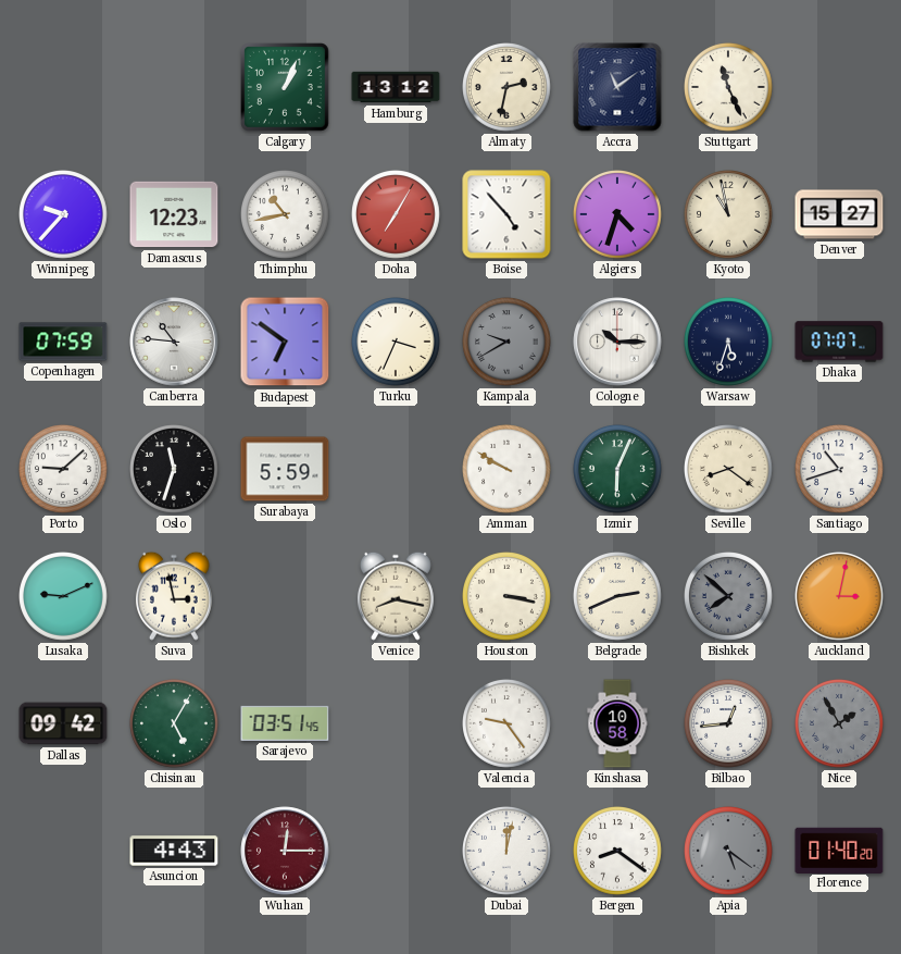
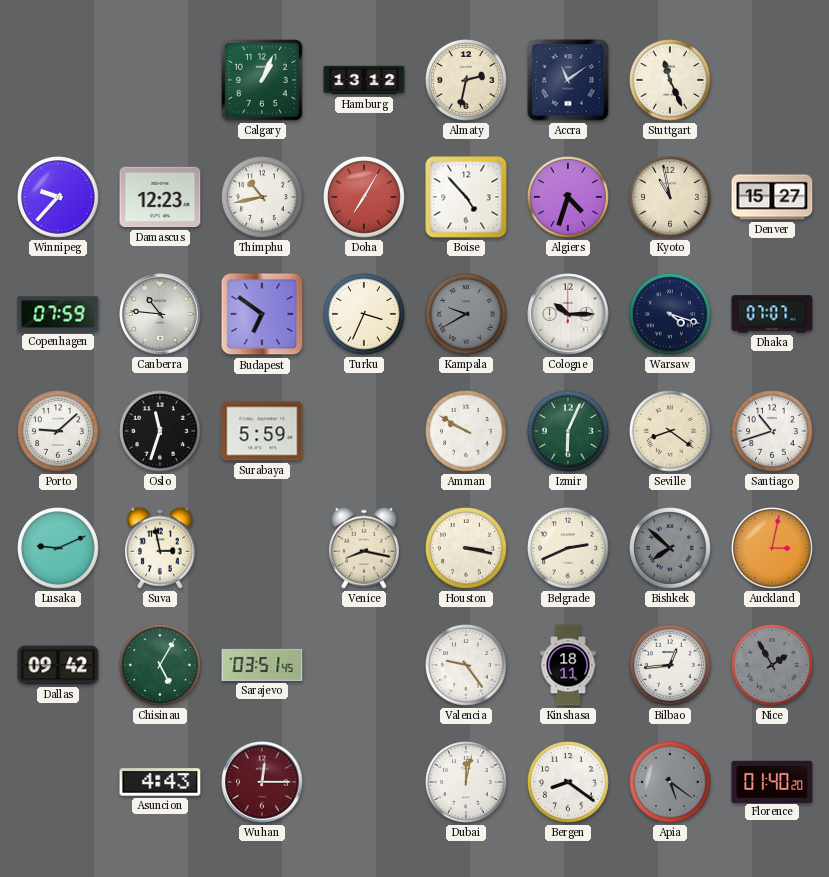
Warsaw: 5:33 -> 4:18
Kinshasa: 10:58 -> 18:11
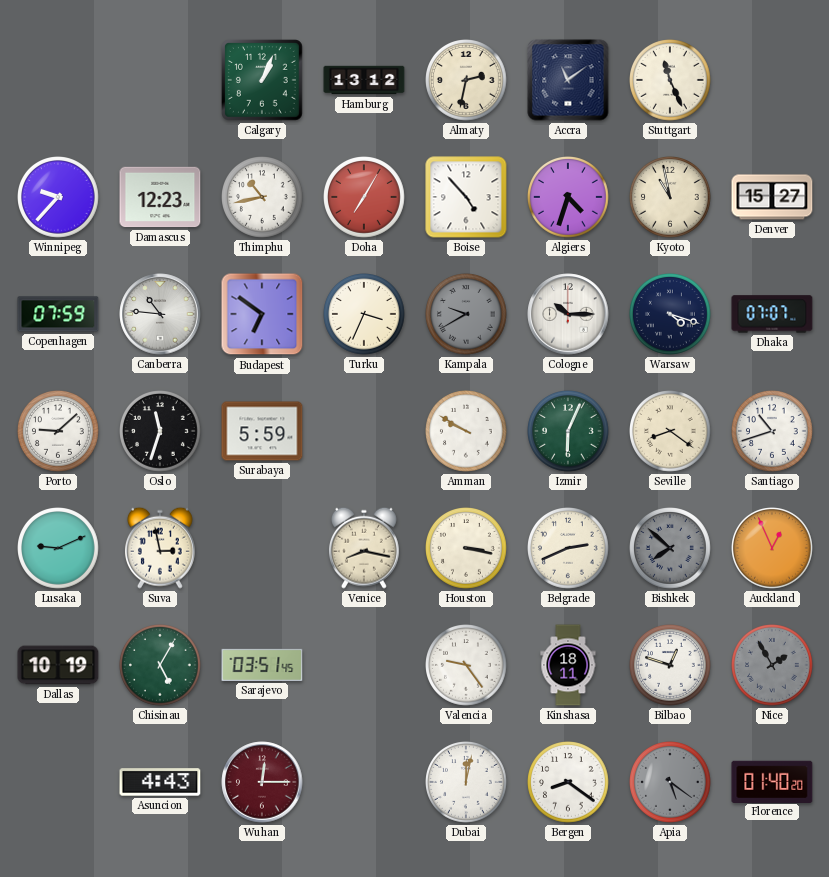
Auckland: 3:02 -> 12:56
Dallas: 09:42 -> 10:19
Bilbao: 12:44 -> 12:48
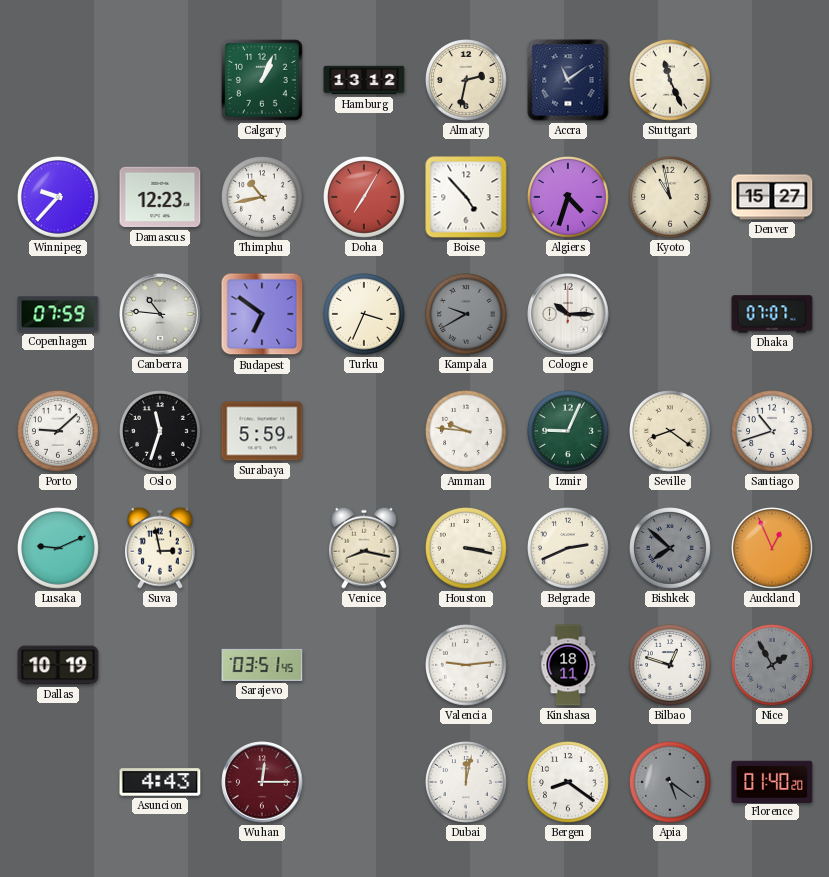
Warsaw: 4:18 -> none
Amman: 9:50 -> 9:46
Izmir: 6:04 -> 9:04
Chisinau: 5:05 -> none
Valencia: 9:24 -> 9:14
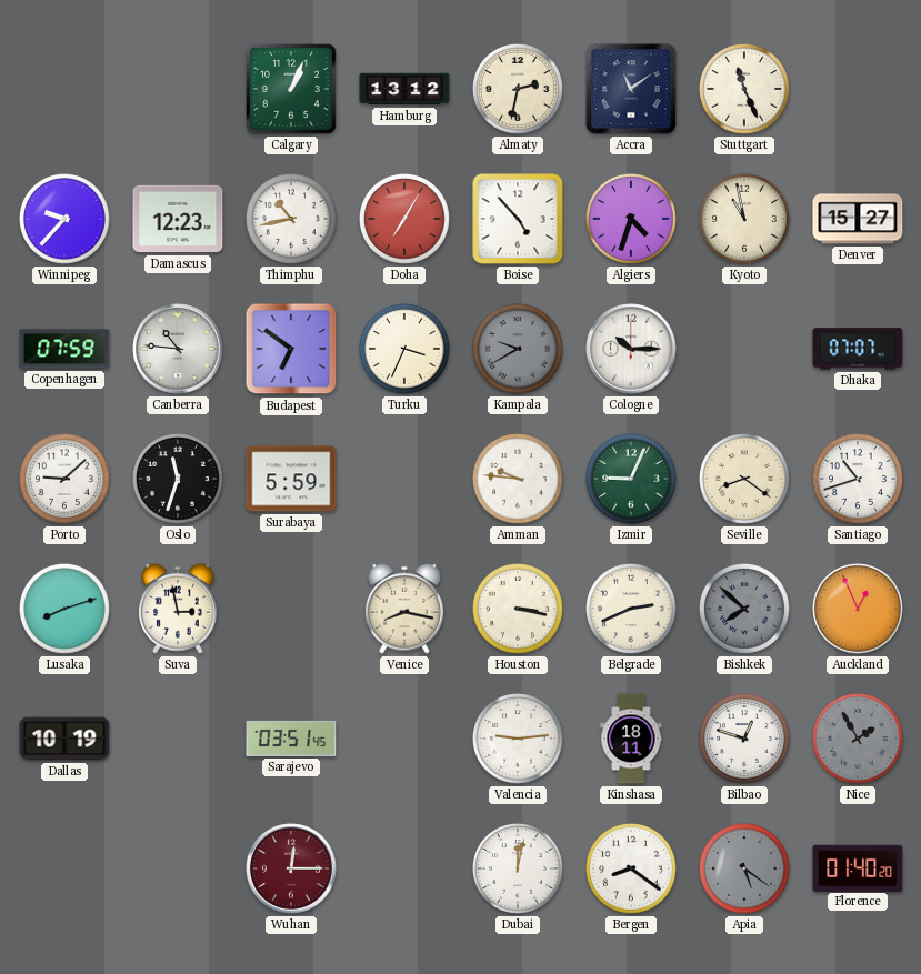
Lusaka: 9:11 -> 8:12
Asuncion: 4:43 -> none
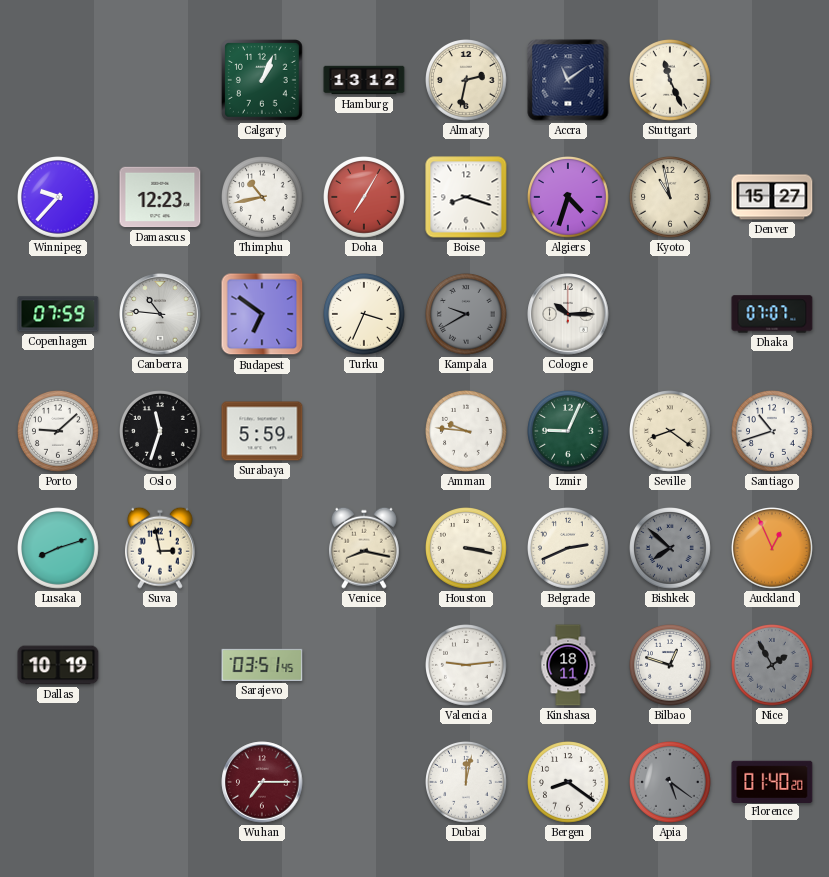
Boise: 4:53 -> 8:18
Wuhan: 12:15 -> 7:15
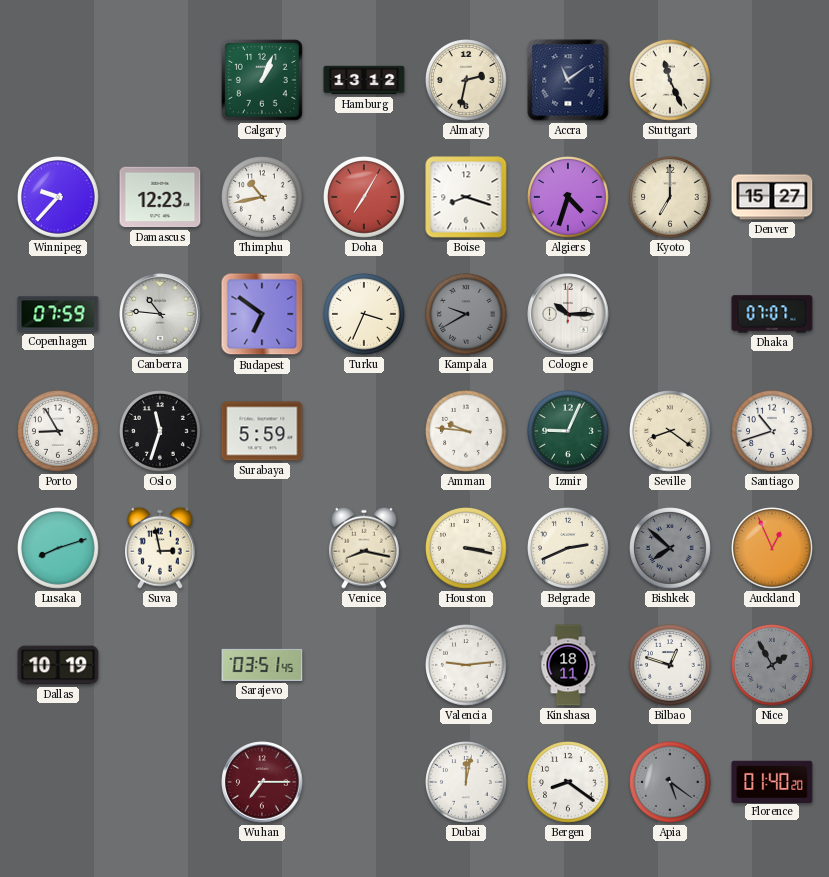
Kyoto: 10:58 -> 7:00
Porto: 9:08 -> 8:55
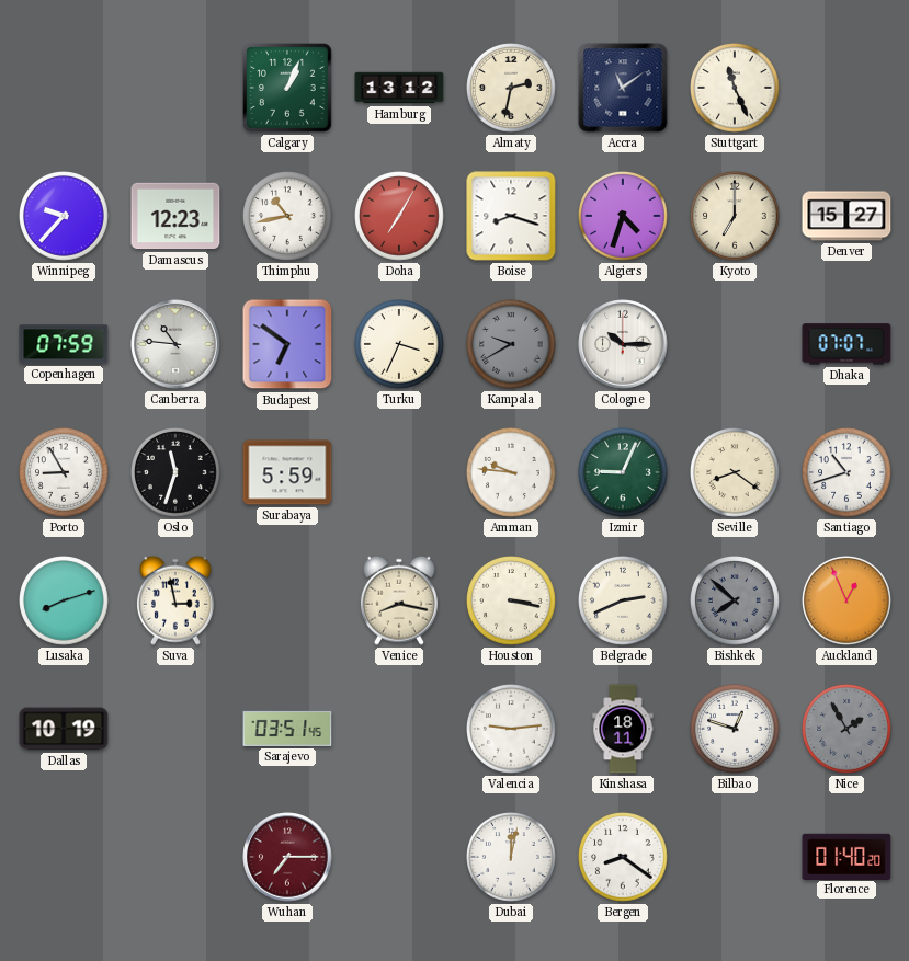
Apia: 5:21 -> none
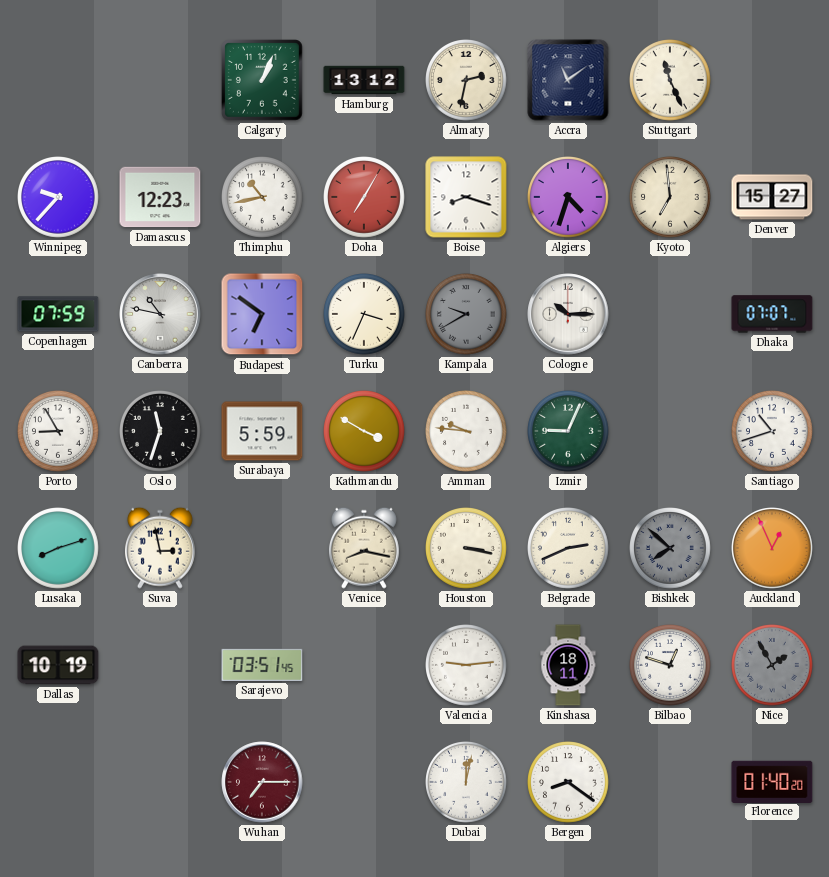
Kyoto: 7:00 -> 6:59
Canberra: 10:46 -> 10:47
Kathmandu: none -> 3:50
Seville: 8:21 -> none
